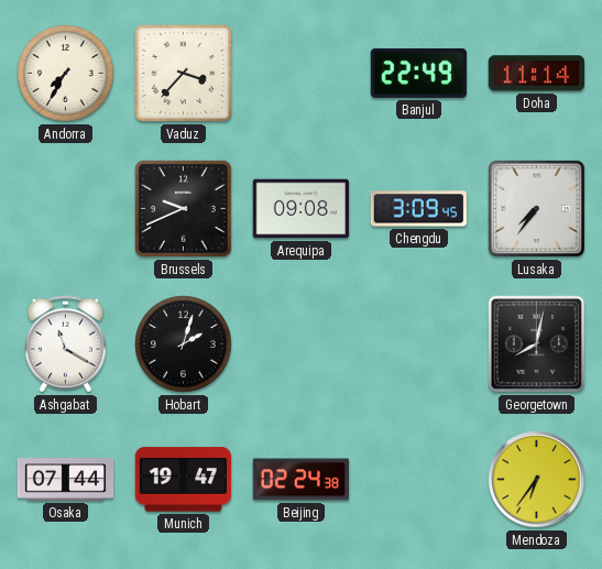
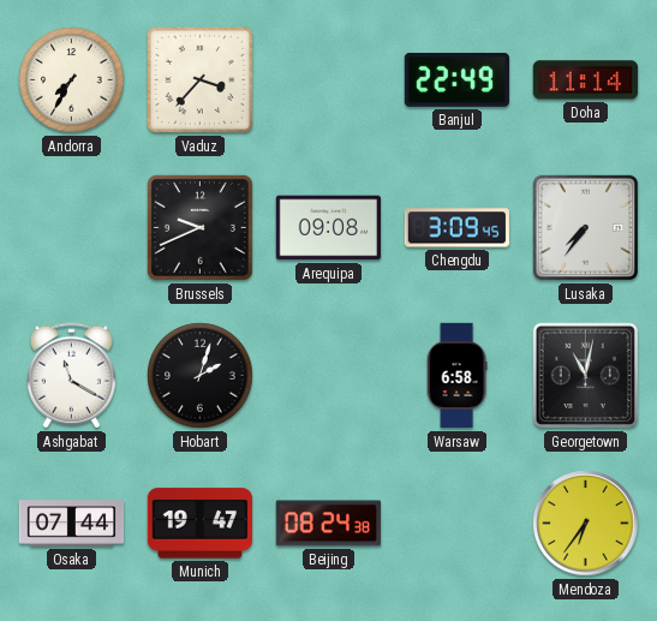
Warsaw: none -> 6:58
Georgetown: 8:02 -> 11:02
Beijing: 02:24 -> 08:24
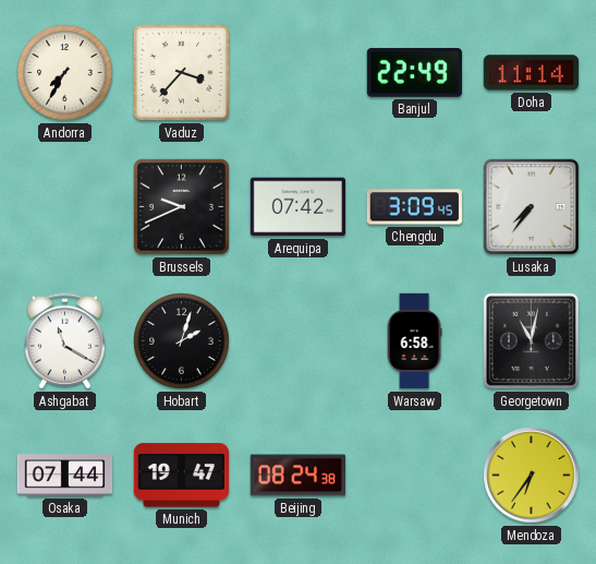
Arequipa: 09:08 -> 07:42
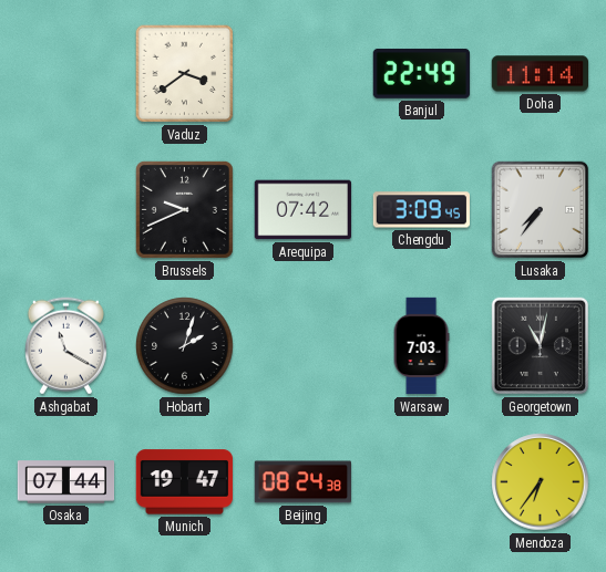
Andorra: 7:35 -> none
Vaduz: 3:37 -> 3:39
Warsaw: 6:58 -> 7:03
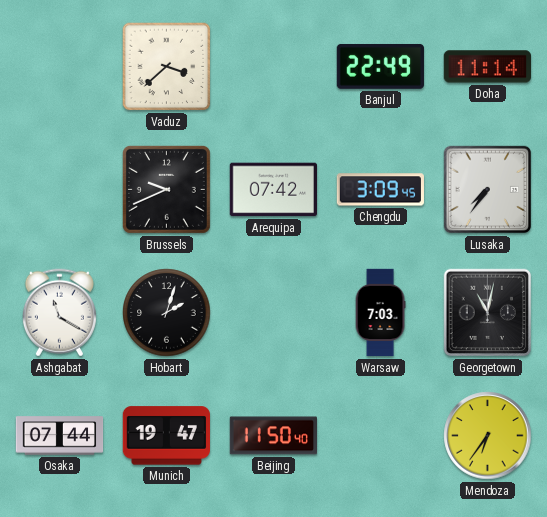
Vaduz: 3:39 -> 3:38
Beijing: 08:24 -> 11:50
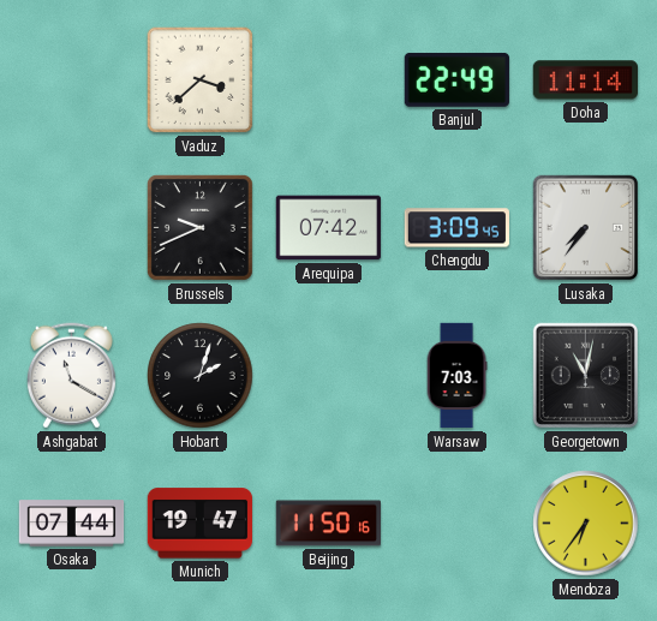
Beijing: 11:50:40 -> 11:50:16
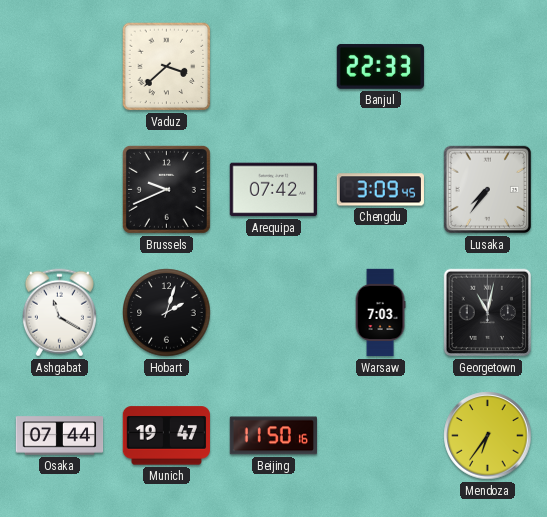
Banjul: 22:49 -> 22:33
Doha: 11:14 -> none
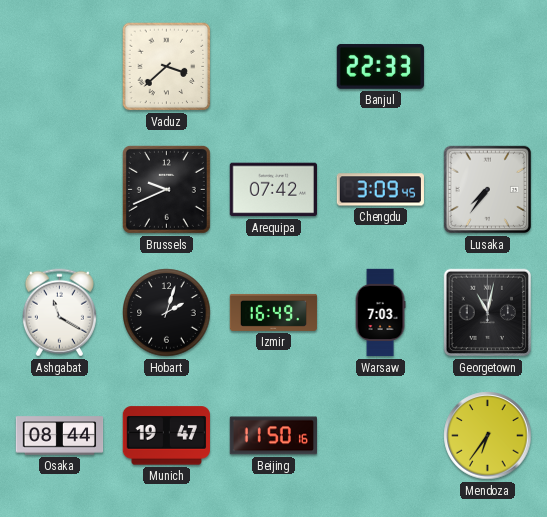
Izmir: none -> 16:49
Osaka: 07:44 -> 08:44
